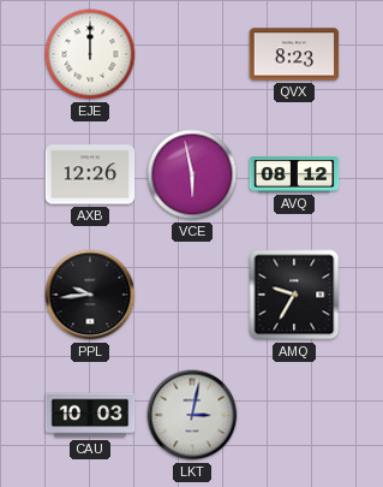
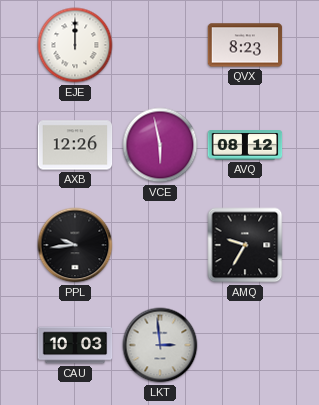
LKT: 3:02 -> 2:59
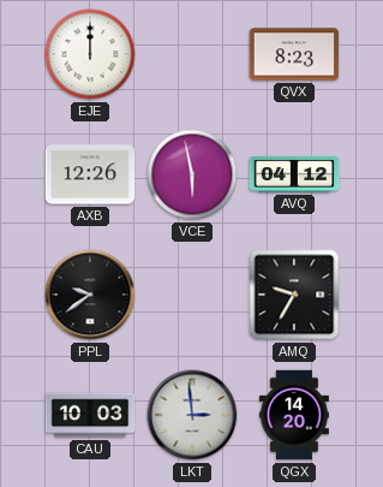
AVQ: 08:12 -> 04:12
PPL: 9:44 -> 9:39
QGX: none -> 14:20
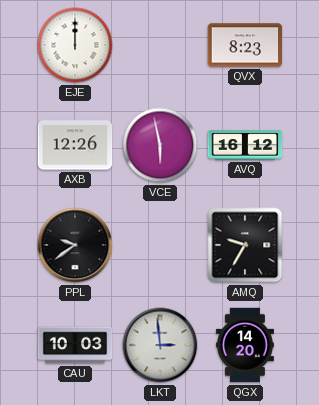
AVQ: 04:12 -> 16:12
